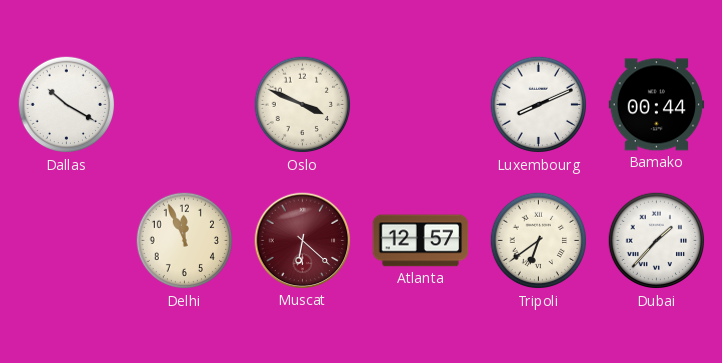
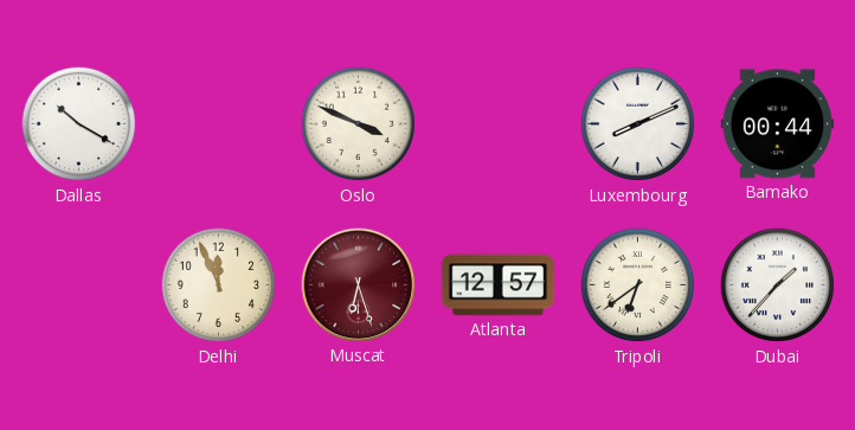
Muscat: 6:22 -> 6:27
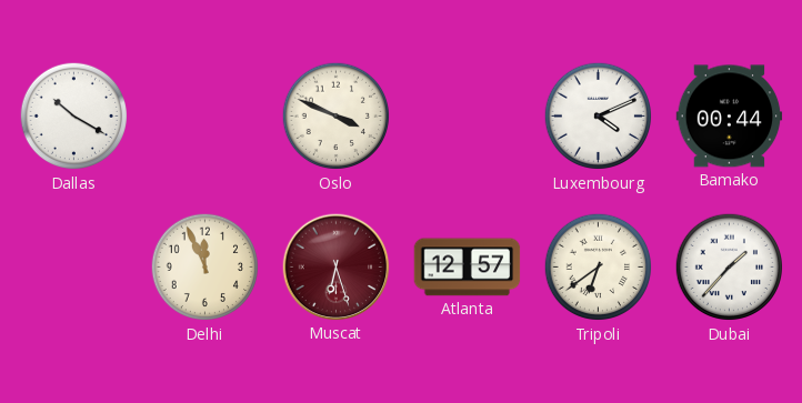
Luxembourg: 8:11 -> 4:11
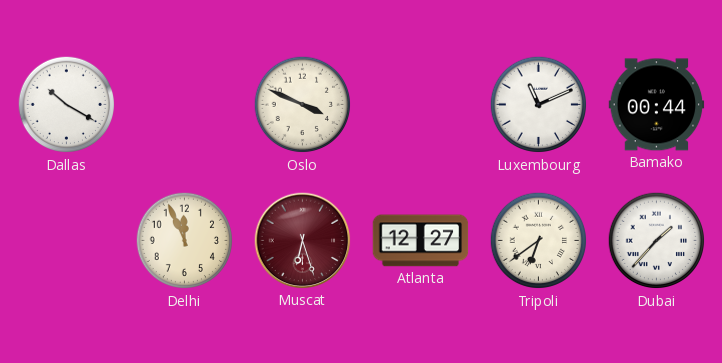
Luxembourg: 4:11 -> 11:11
Atlanta: 12:57 -> 12:27
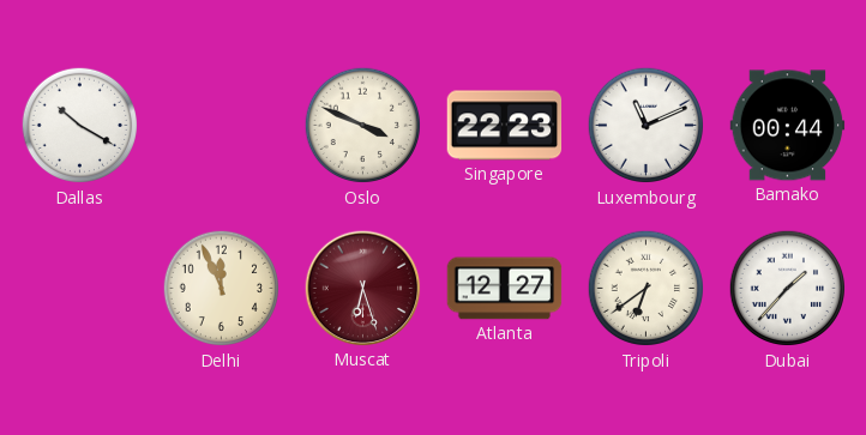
Singapore: none -> 22:23
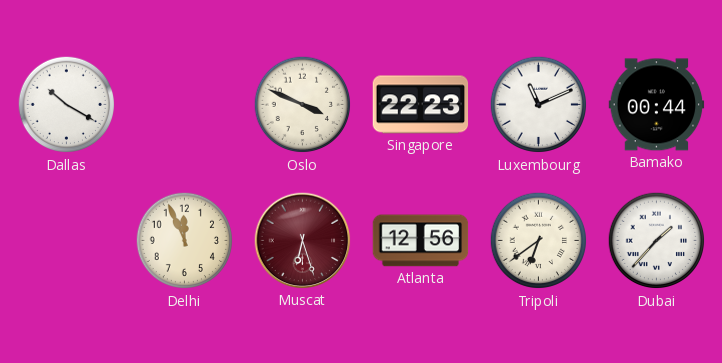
Atlanta: 12:27 -> 12:56
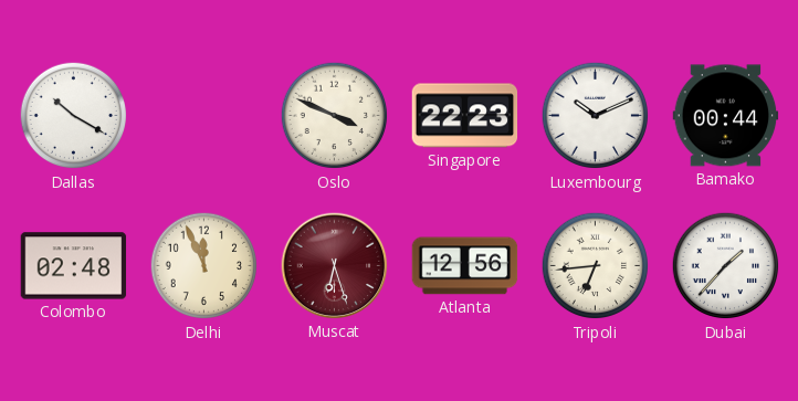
Luxembourg: 11:11 -> 10:11
Colombo: none -> 02:48
Tripoli: 6:39 -> 6:44
